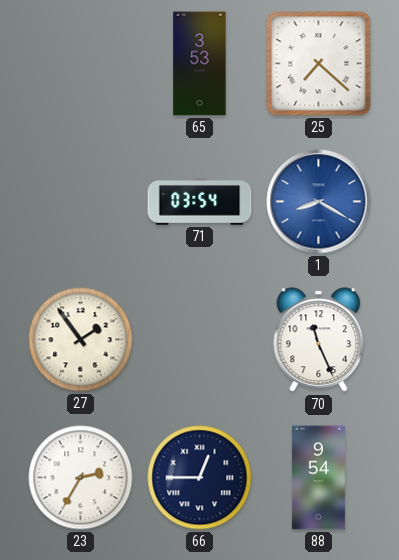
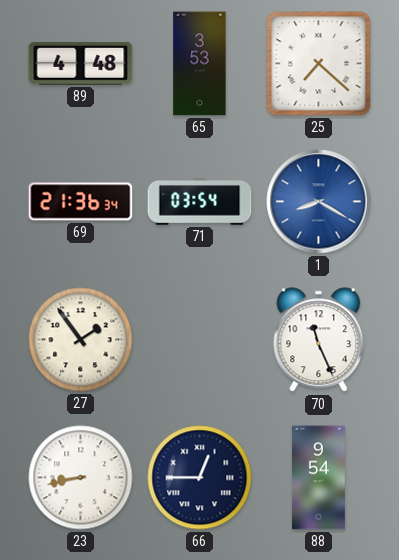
89: none -> 4:48
69: none -> 21:36
23: 2:35 -> 8:43
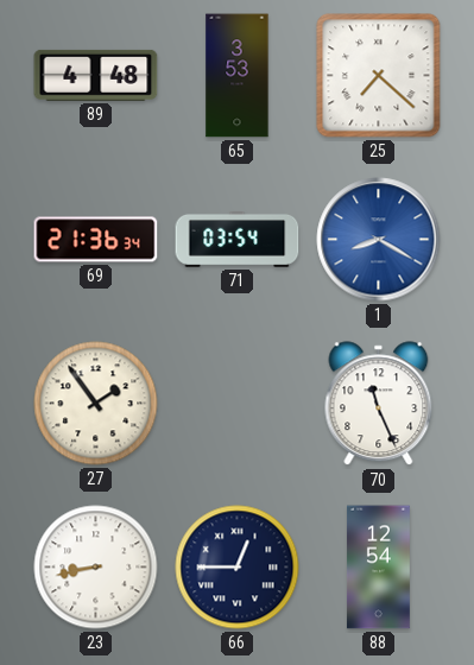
88: 9:54 -> 12:54
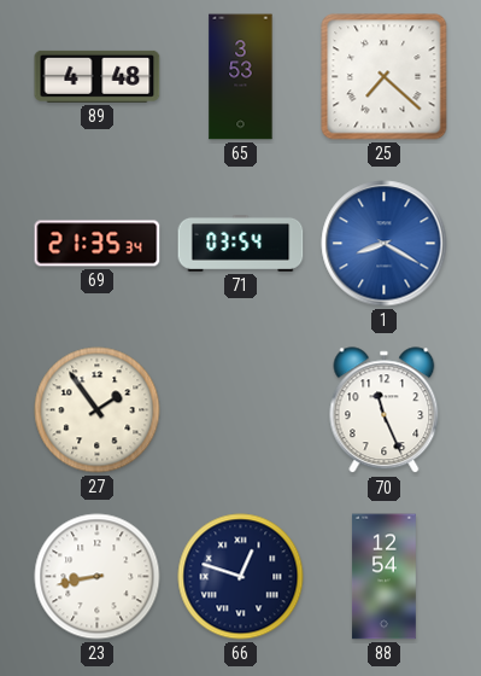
69: 21:36 -> 21:35
66: 12:45 -> 12:48
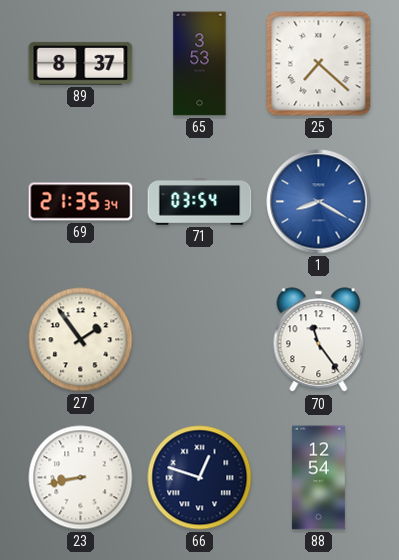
89: 4:48 -> 8:37
70: 11:26 -> 11:24
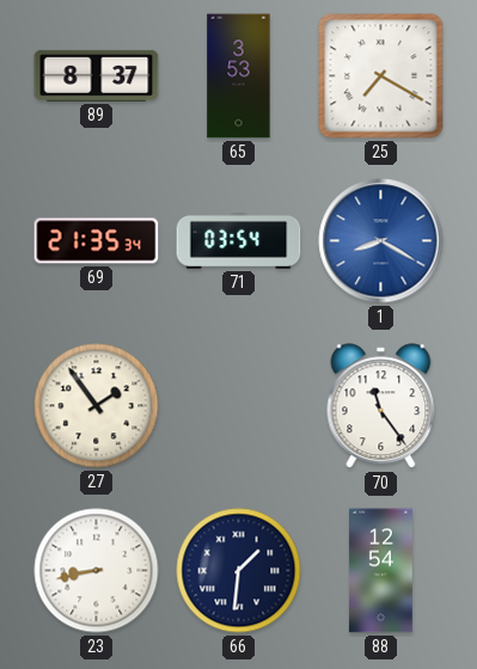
25: 7:22 -> 7:20
66: 12:48 -> 1:31
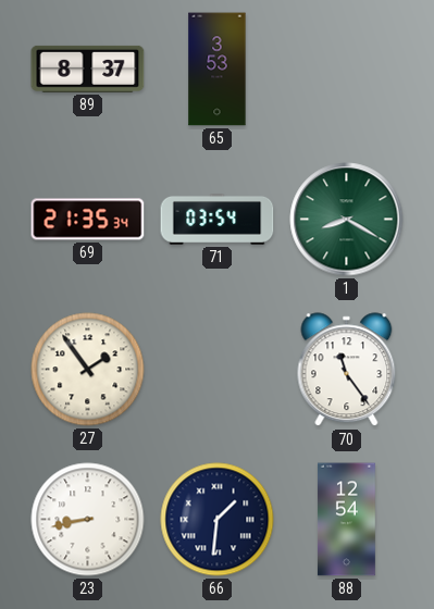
25: 7:20 -> none
1 dial: blue -> green
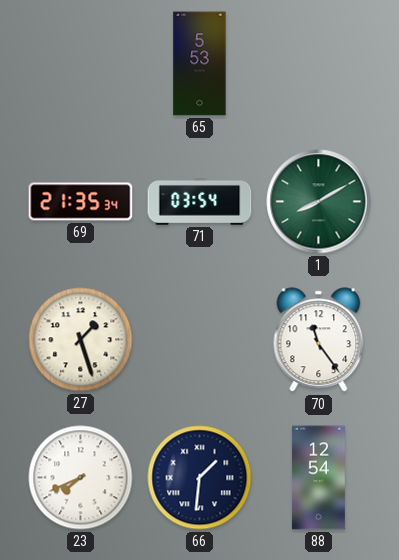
89: 8:37 -> none
65: 3:53 -> 5:53
1: 8:20 -> 8:10
27: 1:54 -> 1:27
23: 8:43 -> 7:41
